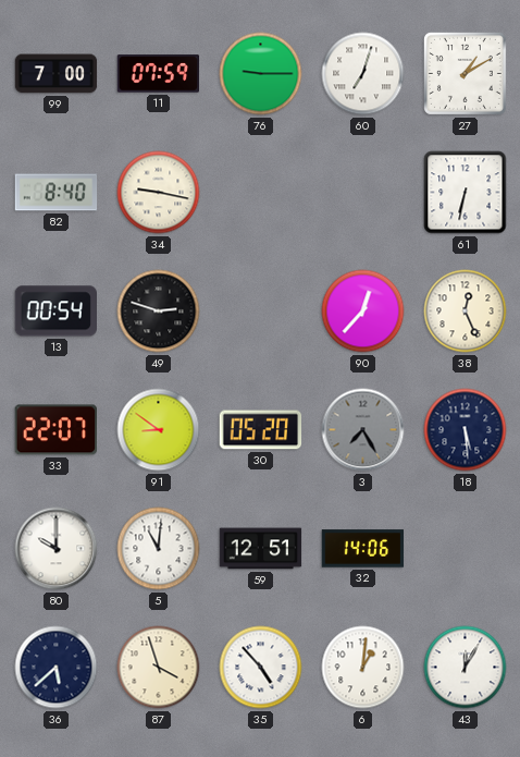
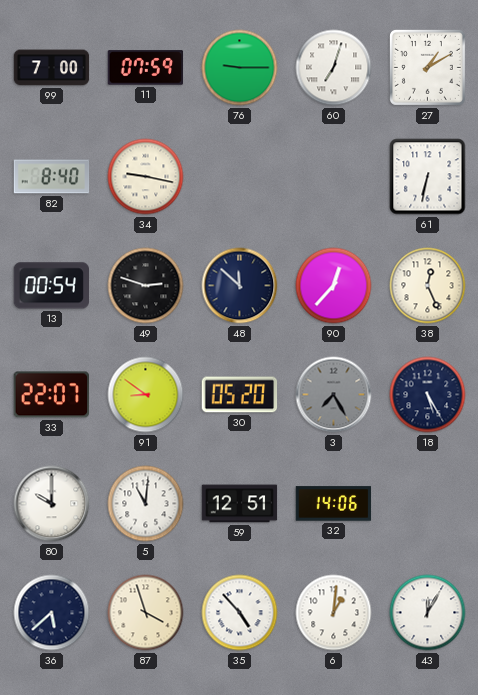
48: none -> 11:52
18: 5:29 -> 5:25
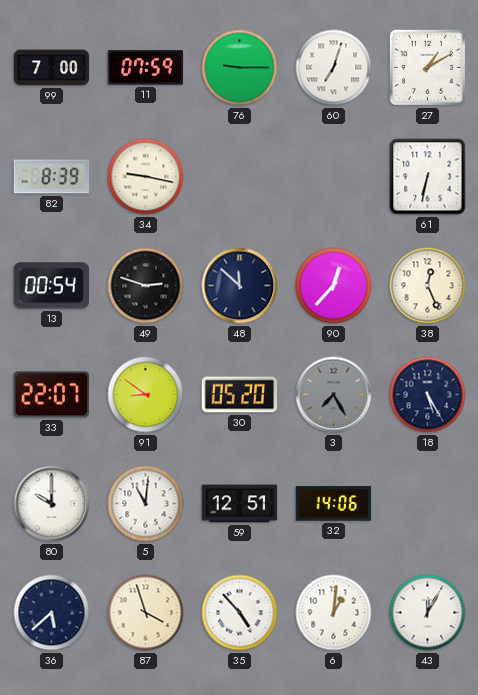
82: 8:40 -> 8:39
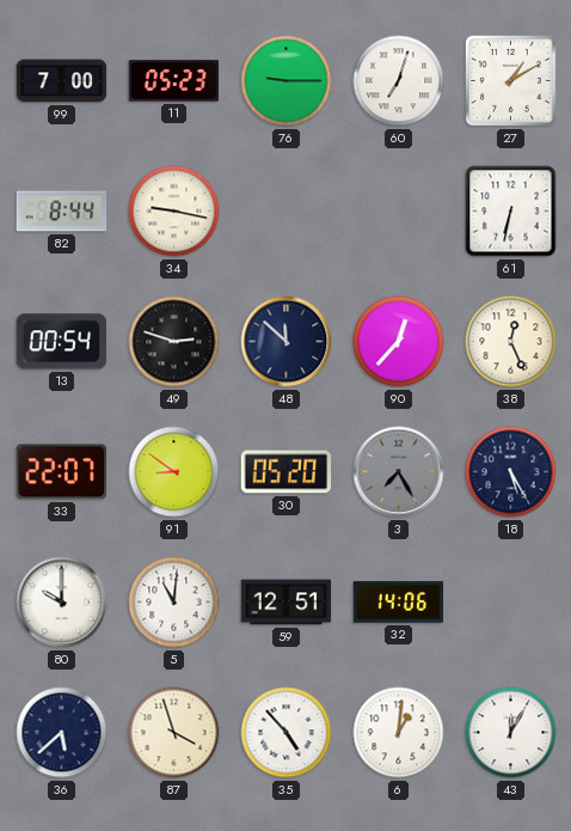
11: 07:59 -> 05:23
82: 8:39 -> 8:44
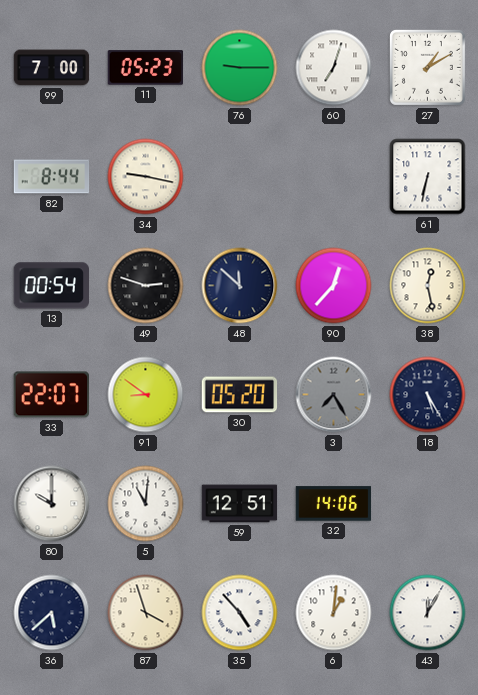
38: 12:26 -> 12:28
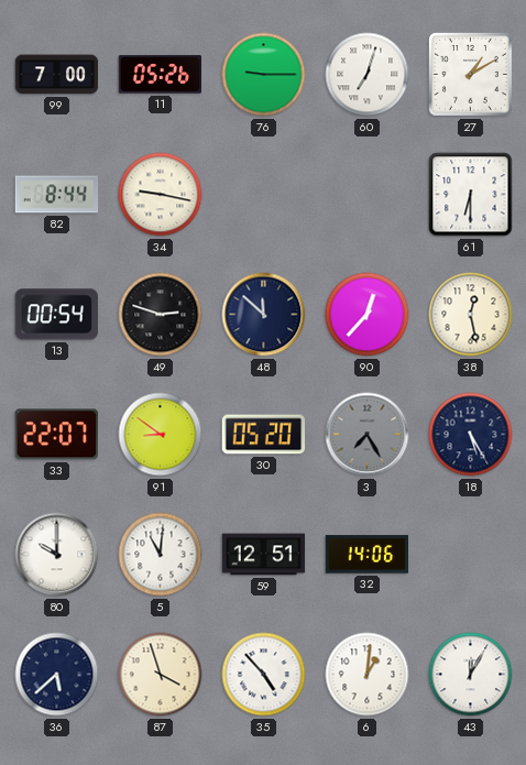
11: 05:23 -> 05:26
61: 6:32 -> 6:30
